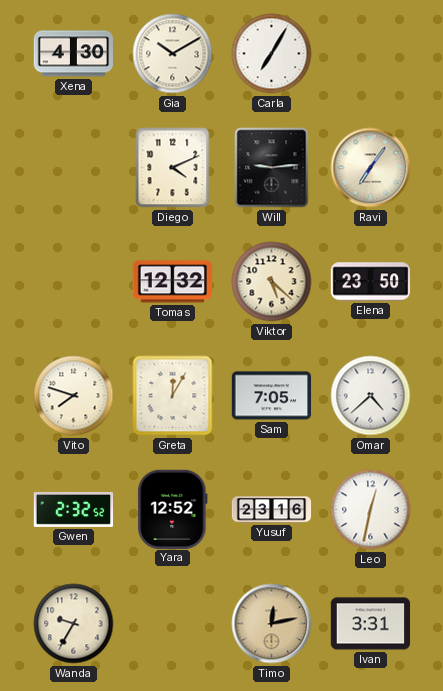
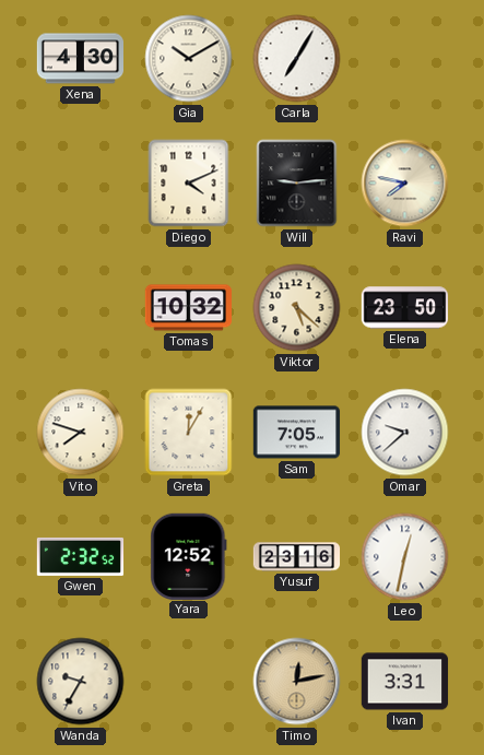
Ravi: 7:06 -> 7:47
Tomas: 12:32 -> 10:32
Omar: 4:38 -> 9:38
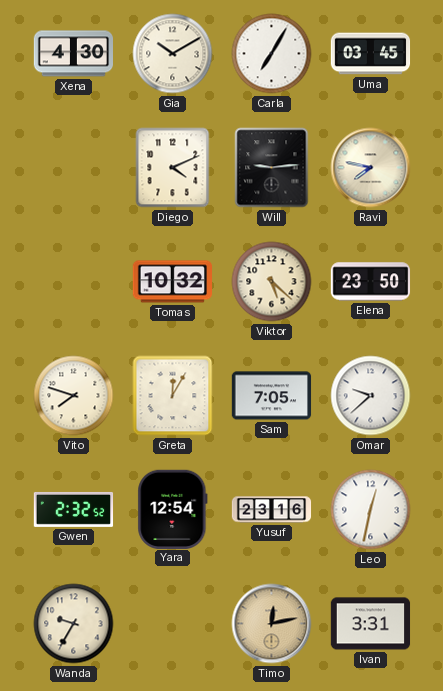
Uma: none -> 03:45
Yara: 12:52 -> 12:54
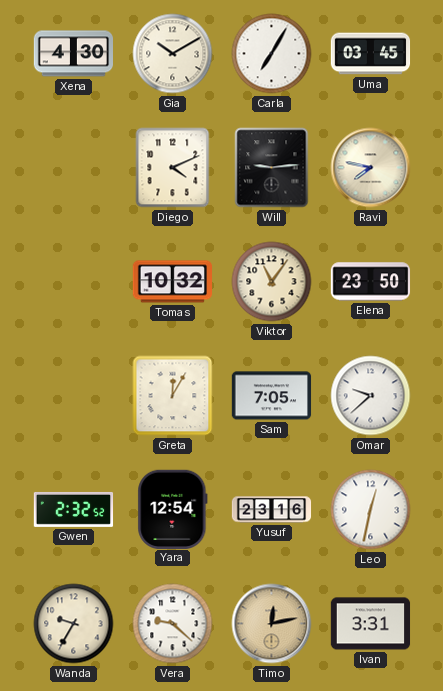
Viktor: 5:22 -> 11:06
Vito: 7:48 -> none
Vera: none -> 9:22
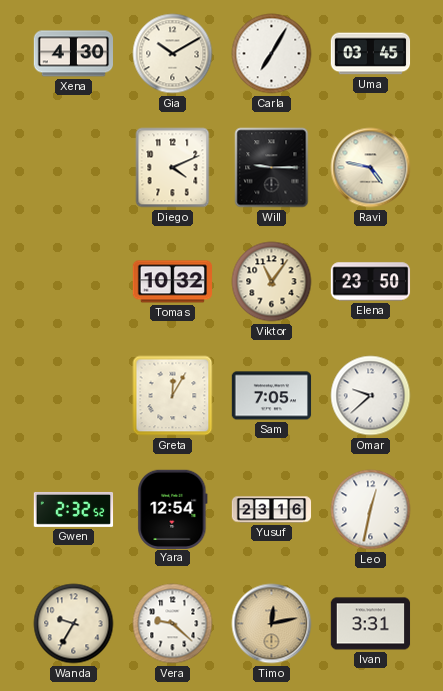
Will: 9:14 -> 9:15
Ravi: 7:47 -> 4:47
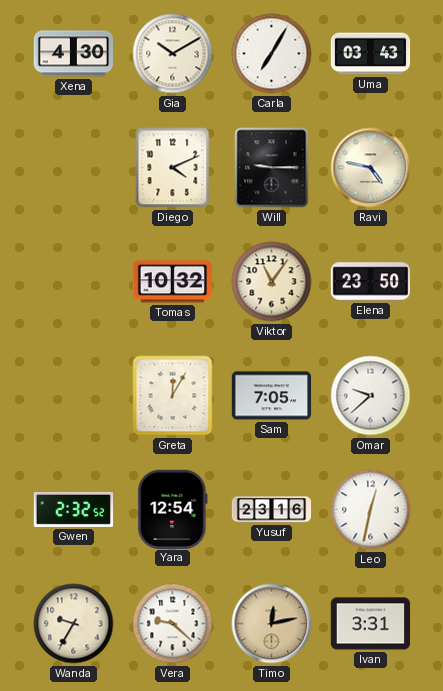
Uma: 03:45 -> 03:43
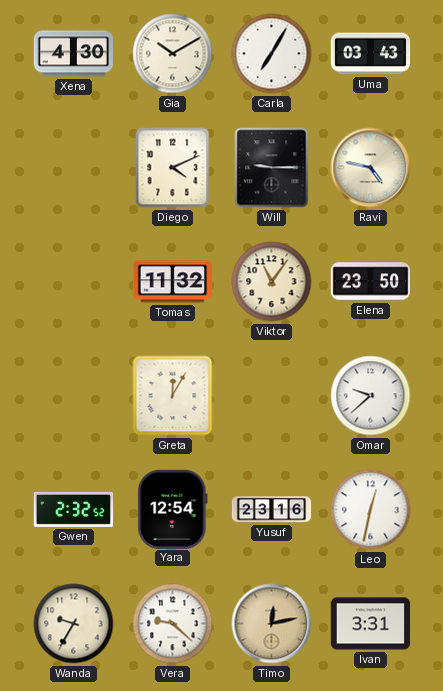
Tomas: 10:32 -> 11:32
Sam: 7:05 -> none
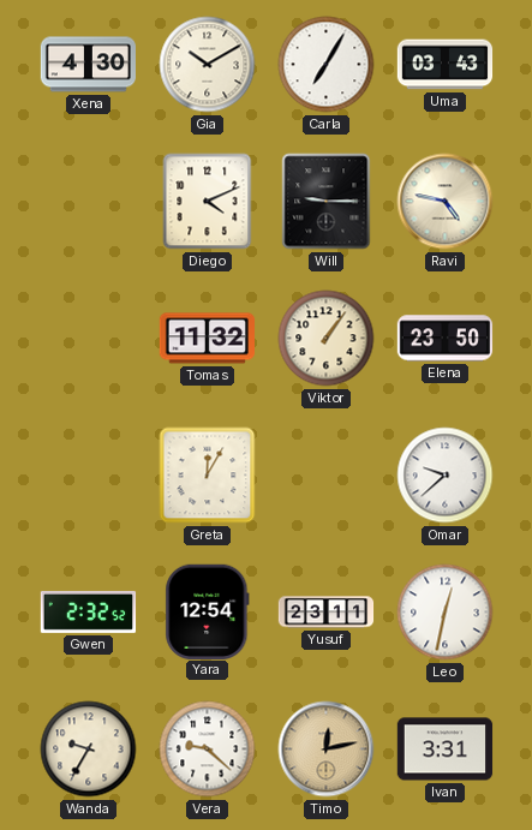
Viktor: 11:06 -> 1:06
Yusuf: 23:16 -> 23:11
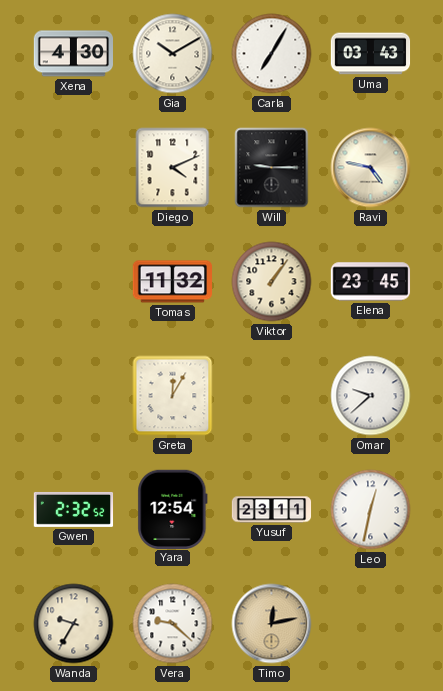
Elena: 23:50 -> 23:45
Ivan: 3:31 -> none
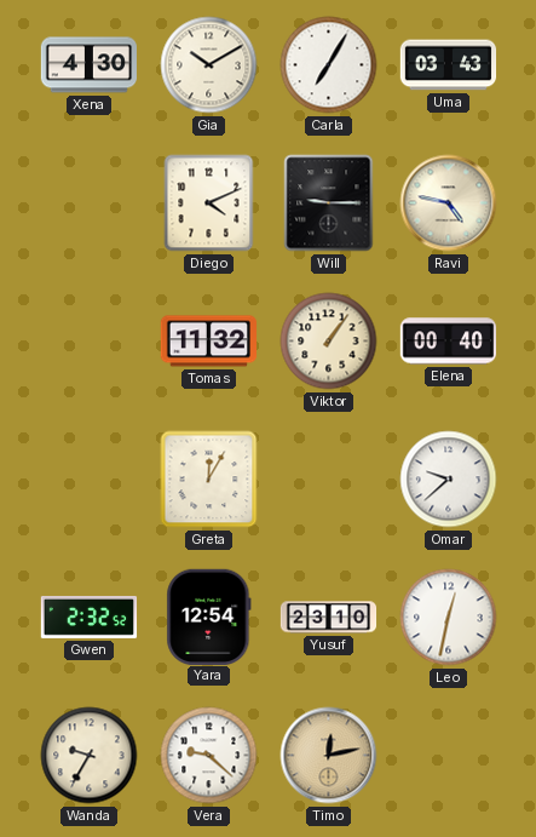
Elena: 23:45 -> 00:40
Yusuf: 23:11 -> 23:10
